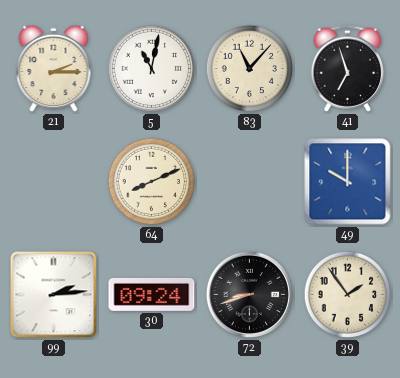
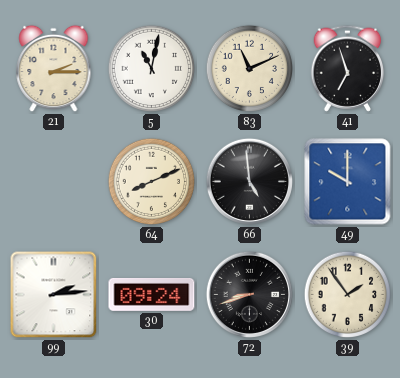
83: 11:07 -> 11:11
66: none -> 4:59
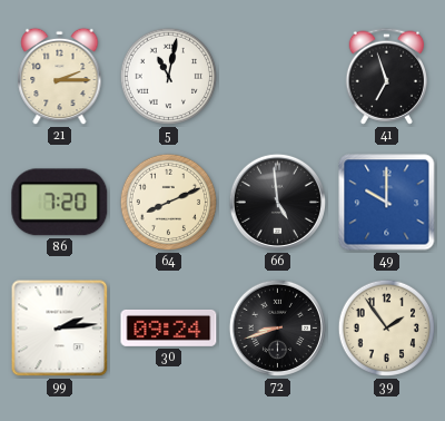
83: 11:11 -> none
86: none -> 7:20
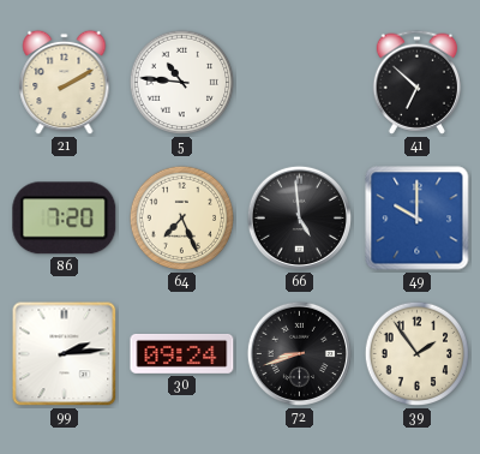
21: 2:15 -> 2:10
5: 11:02 -> 10:46
41: 6:57 -> 6:52
64: 8:11 -> 7:26
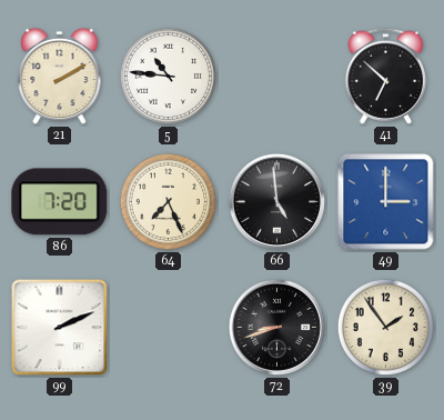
49: 10:00 -> 3:00
99: 2:14 -> 2:11
30: 09:24 -> none
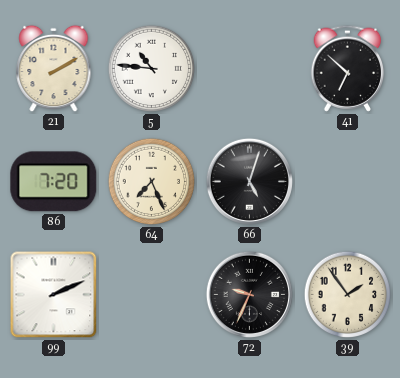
66: 4:59 -> 5:03
49: 3:00 -> none
72: 8:42 -> 9:34
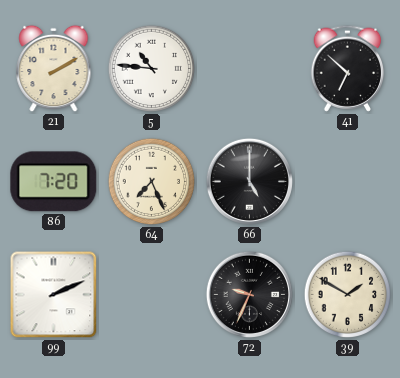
66: 5:03 -> 5:00
39: 1:54 -> 1:50
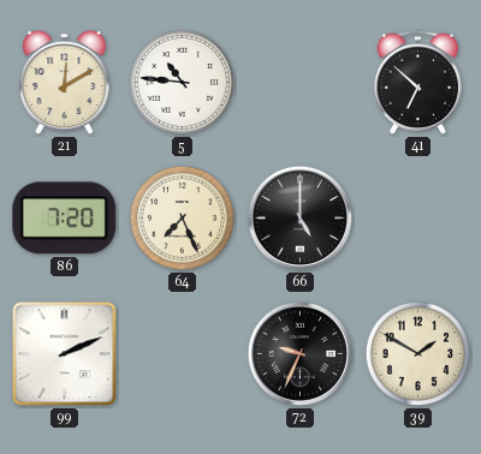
21: 2:10 -> 12:10
